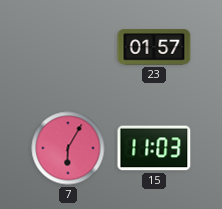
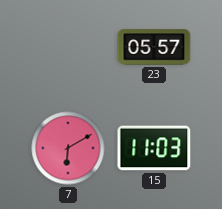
23: 01:57 -> 05:57
7: 6:05 -> 6:10
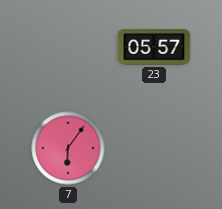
7: 6:10 -> 6:06
15: 11:03 -> none
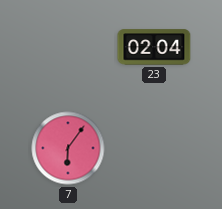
23: 05:57 -> 02:04
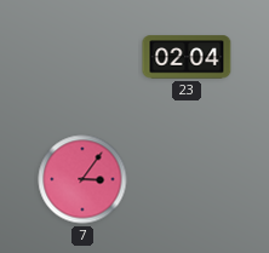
7: 6:06 -> 3:06
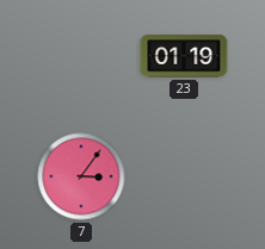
23: 02:04 -> 01:19
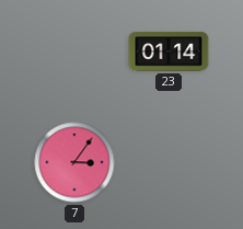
23: 01:19 -> 01:14
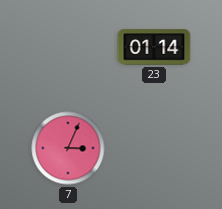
7: 3:06 -> 3:04
